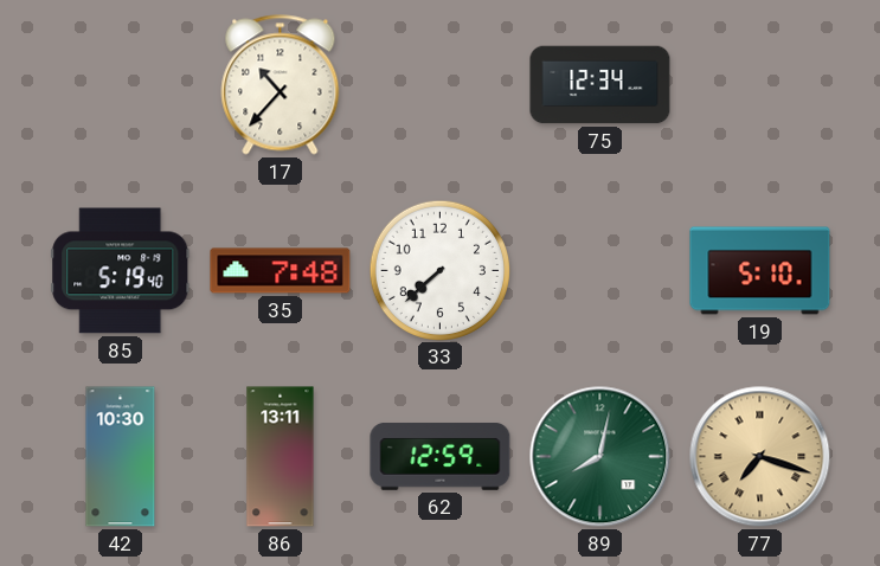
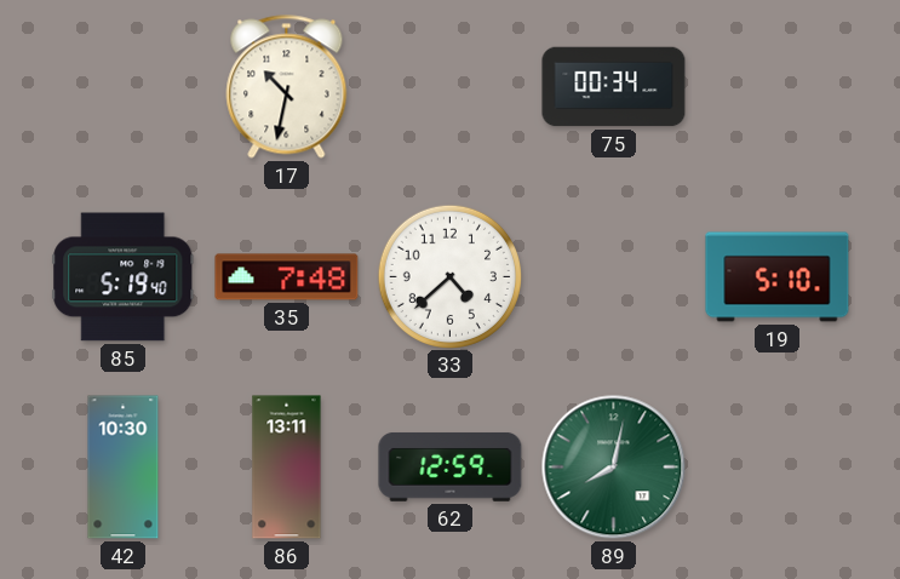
17: 10:37 -> 10:32
75: 12:34 -> 00:34
33: 7:38 -> 4:38
77: 7:18 -> none
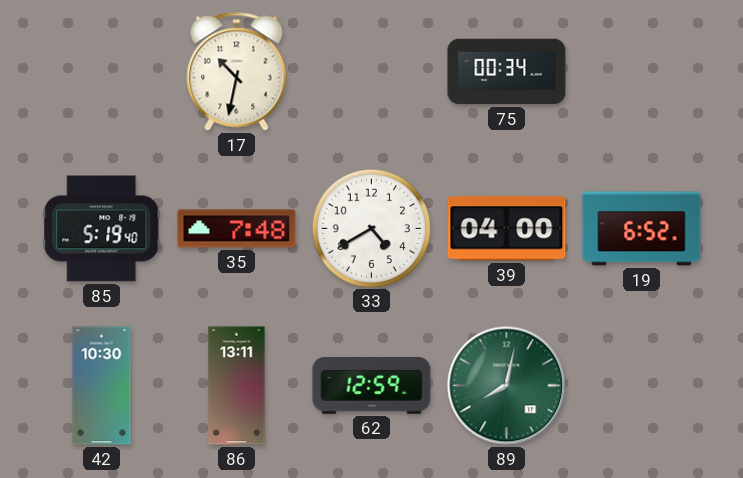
33: 4:38 -> 4:40
39: none -> 04:00
19: 5:10 -> 6:52
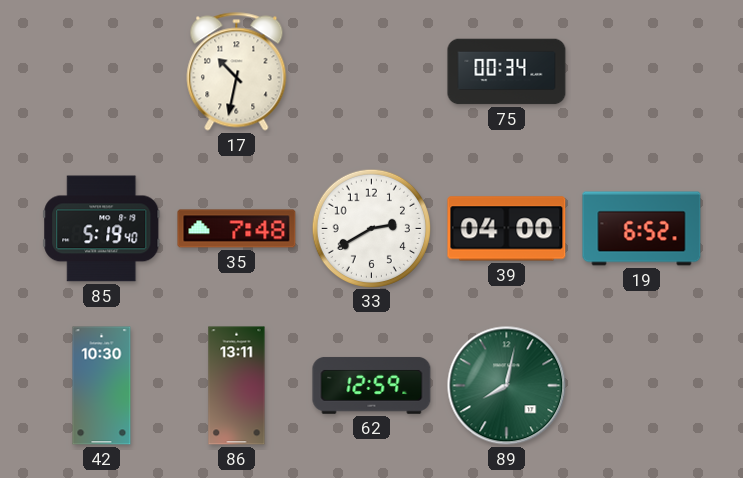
33: 4:40 -> 2:40
